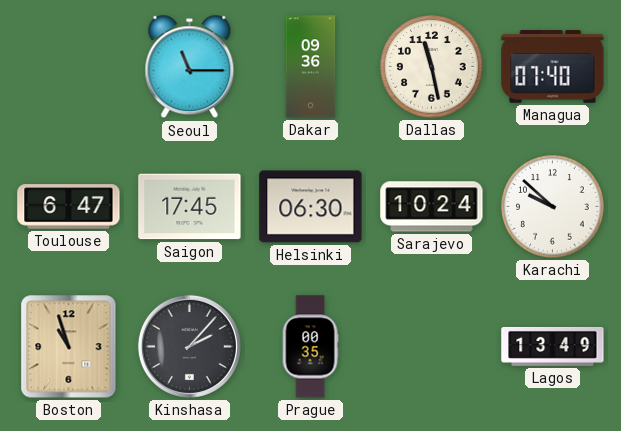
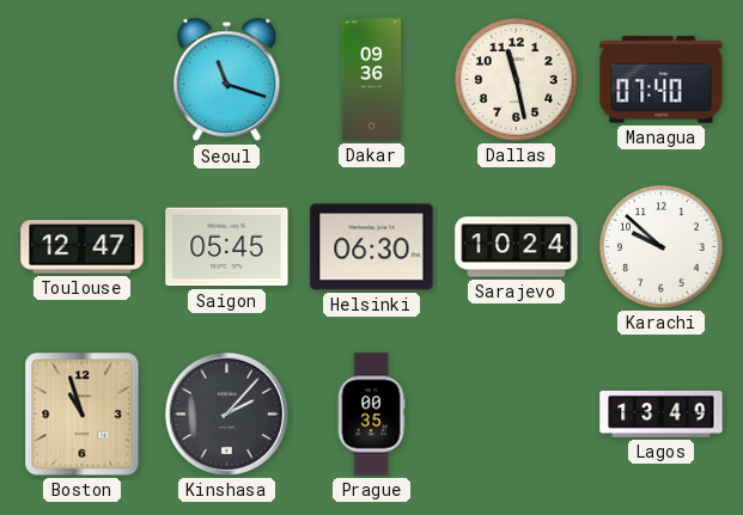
Seoul: 11:15 -> 11:18
Toulouse: 6:47 -> 12:47
Saigon: 17:45 -> 05:45
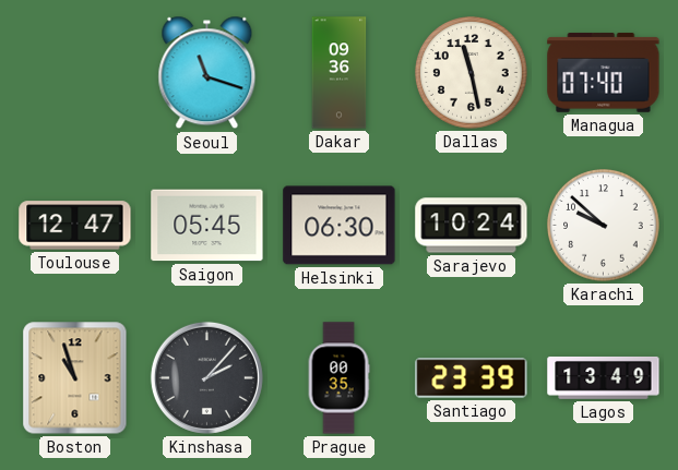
Santiago: none -> 23:39
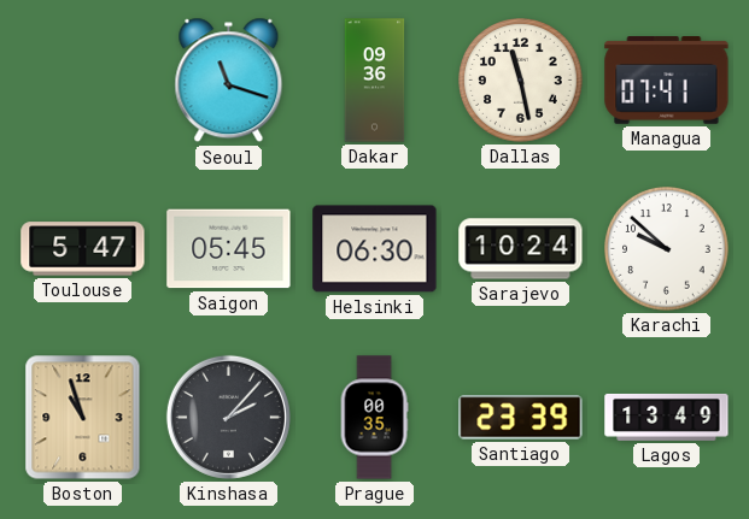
Managua: 07:40 -> 07:41
Toulouse: 12:47 -> 5:47
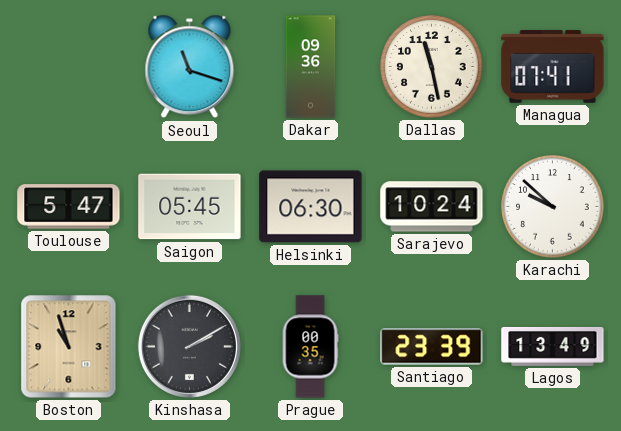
Kinshasa: 2:07 -> 2:10
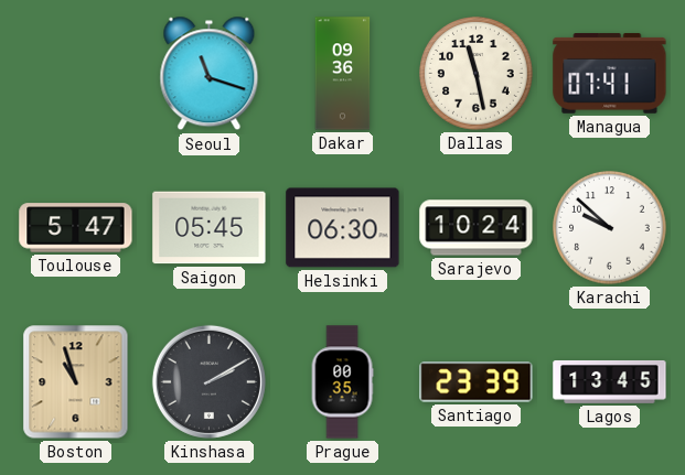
Lagos: 13:49 -> 13:45
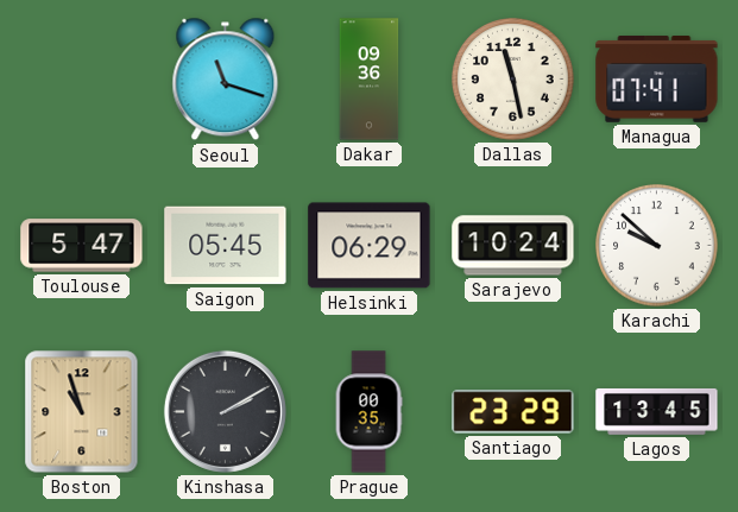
Helsinki: 06:30 -> 06:29
Santiago: 23:39 -> 23:29
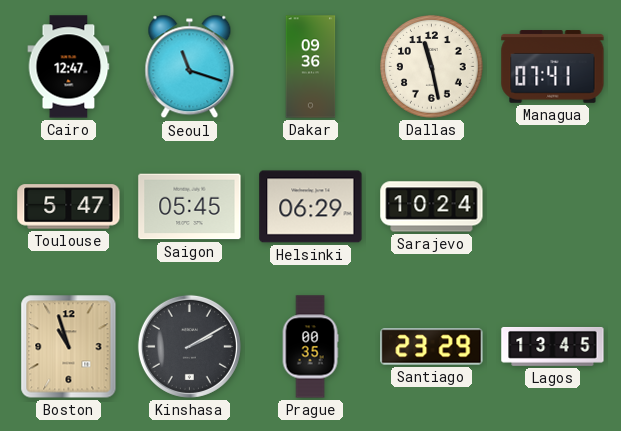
Cairo: none -> 12:47
Karachi: 9:52 -> none
